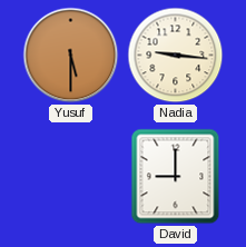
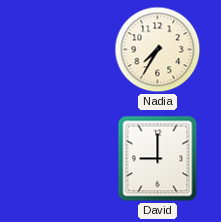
Yusuf: 5:30 -> none
Nadia: 9:16 -> 7:35
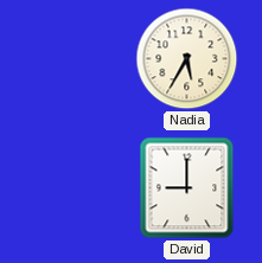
Nadia: 7:35 -> 5:35
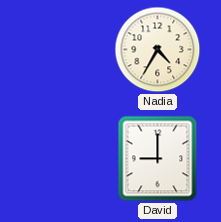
Nadia: 5:35 -> 4:35
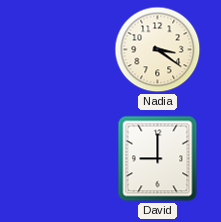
Nadia: 4:35 -> 3:21
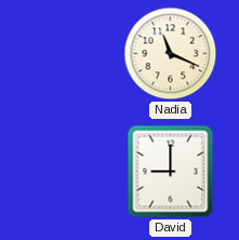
Nadia: 3:21 -> 11:19
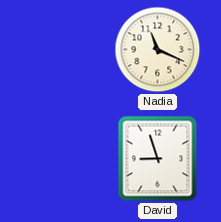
David: 9:00 -> 8:57
